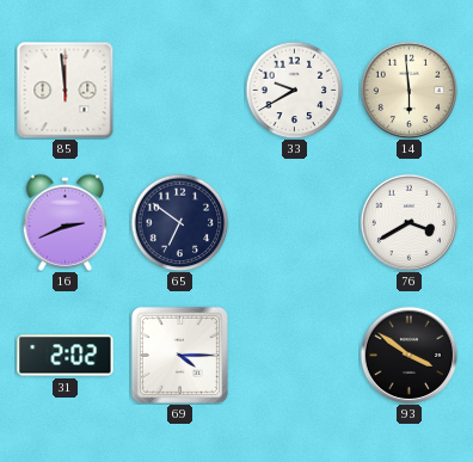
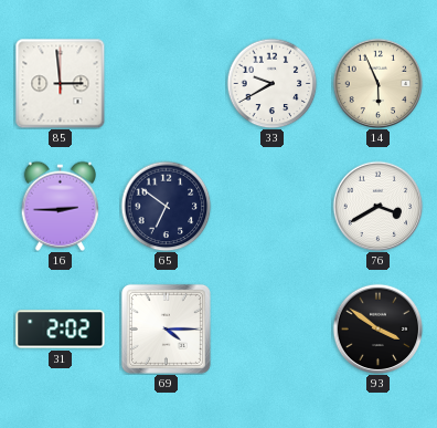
85: 11:59 -> 2:59
14: 5:59 -> 5:56
16: 2:41 -> 2:45
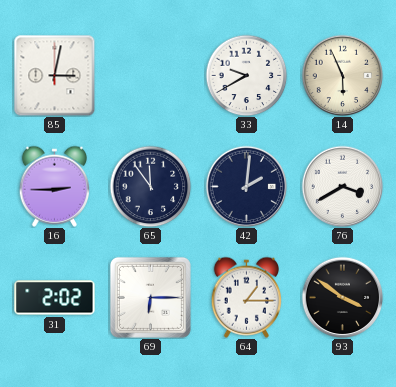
85: 2:59 -> 3:02
65: 6:51 -> 11:54
42: none -> 2:01
69: 4:15 -> 6:15
64: none -> 1:15
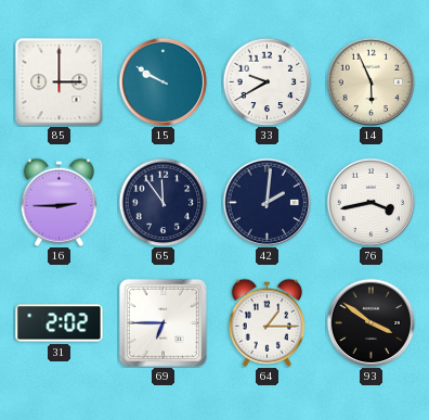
85: 3:02 -> 3:00
15: none -> 9:50
76: 3:40 -> 3:43
69: 6:15 -> 6:45
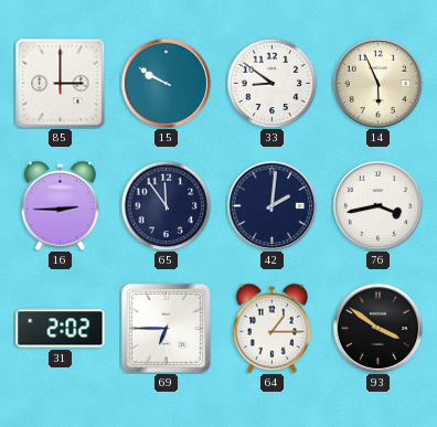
33: 9:40 -> 8:51
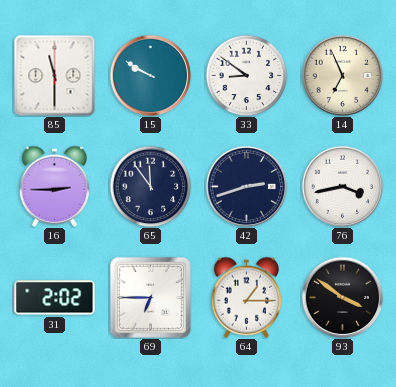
85: 3:00 -> 11:30
14: 5:56 -> 6:56
42: 2:01 -> 2:42
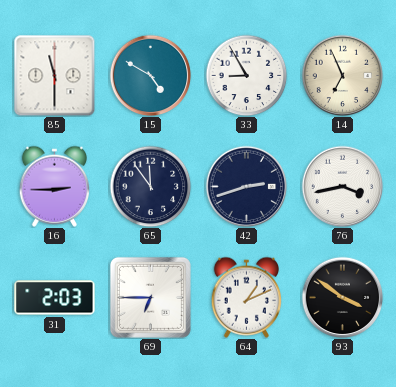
15: 9:50 -> 4:50
33: 8:51 -> 8:55
31: 2:02 -> 2:03
64: 1:15 -> 1:11
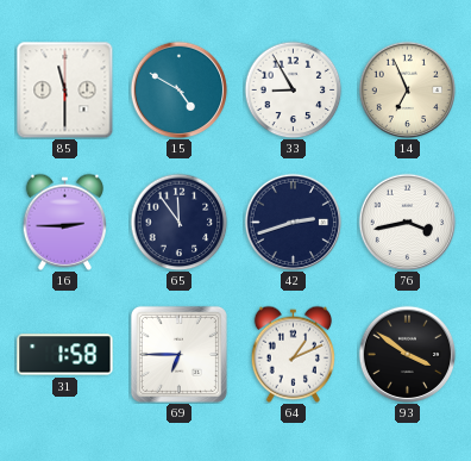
31: 2:03 -> 1:58
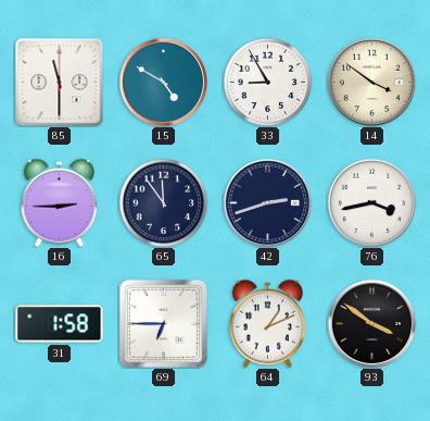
14: 6:56 -> 3:51
